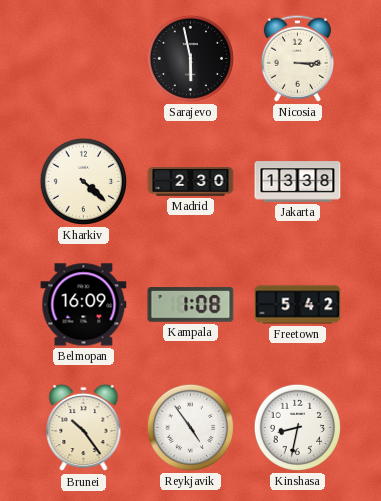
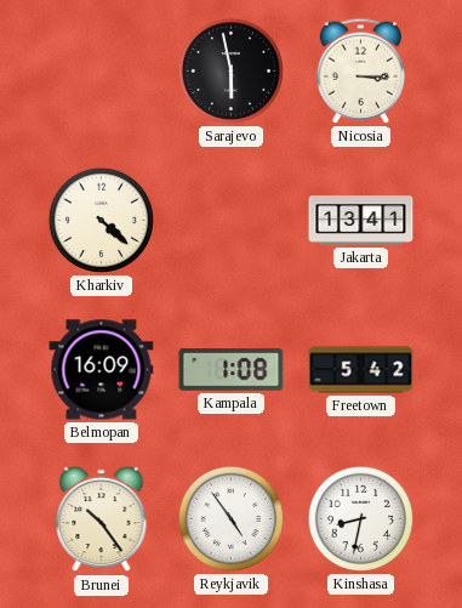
Madrid: 2:30 -> none
Jakarta: 13:38 -> 13:41
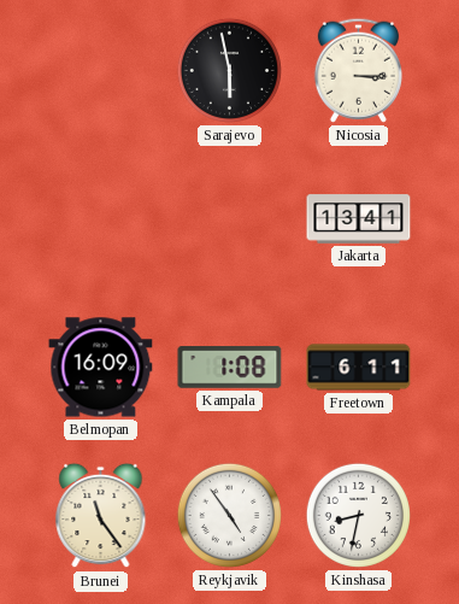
Kharkiv: 4:22 -> none
Freetown: 5:42 -> 6:11
Brunei: 10:24 -> 11:24
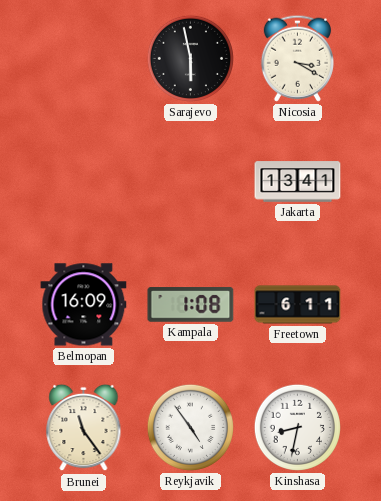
Nicosia: 3:15 -> 3:20
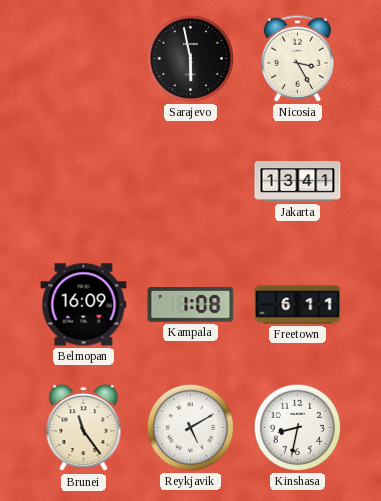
Nicosia: 3:20 -> 3:25
Reykjavik: 4:54 -> 5:10
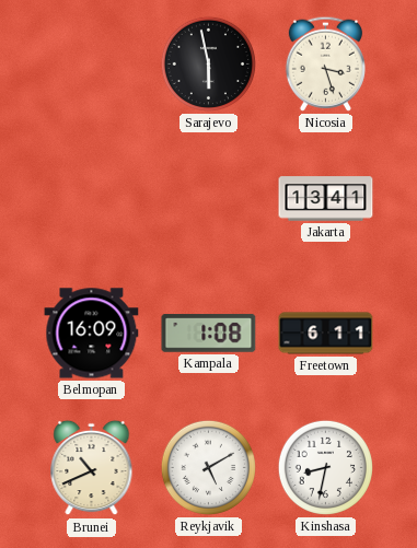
Nicosia: 3:25 -> 3:27
Brunei: 11:24 -> 10:41
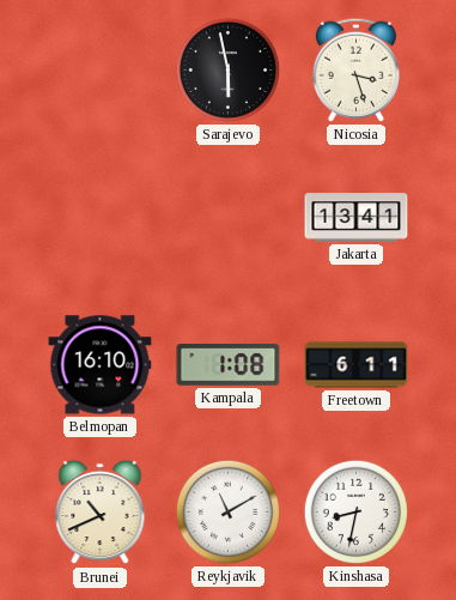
Belmopan: 16:09 -> 16:10
Reykjavik: 5:10 -> 11:10
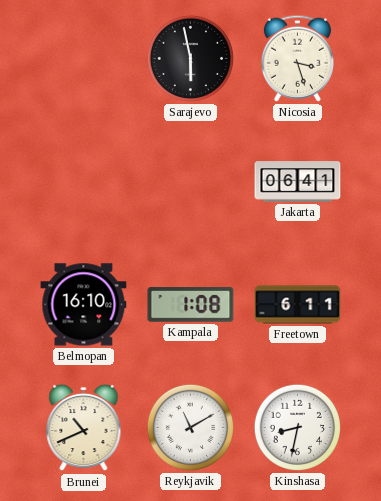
Jakarta: 13:41 -> 06:41
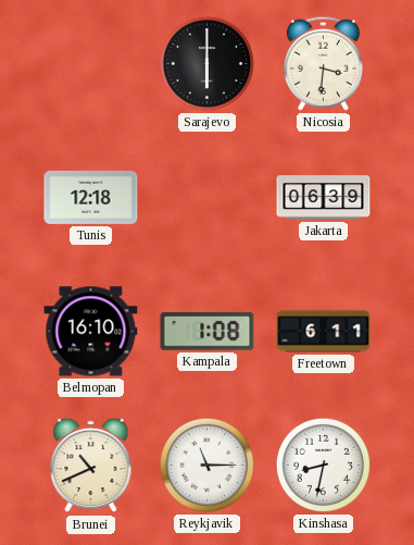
Sarajevo: 5:58 -> 6:00
Nicosia: 3:27 -> 3:31
Tunis: none -> 12:18
Jakarta: 06:41 -> 06:39
Reykjavik: 11:10 -> 11:15
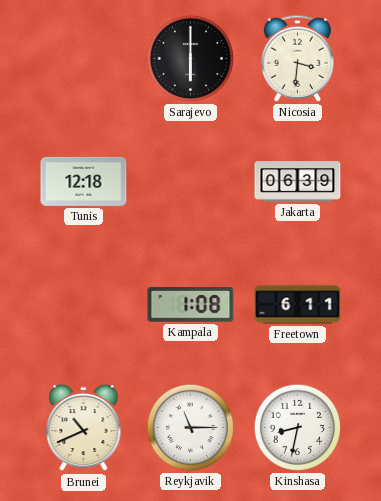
Belmopan: 16:10 -> none
